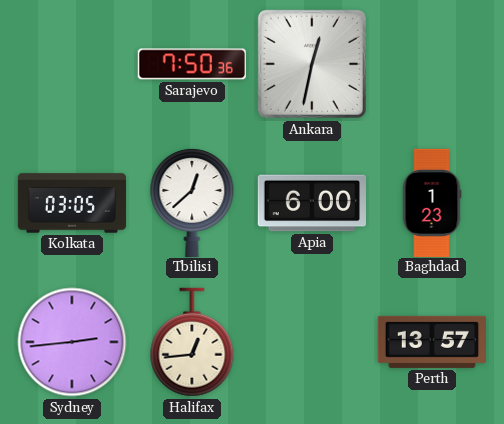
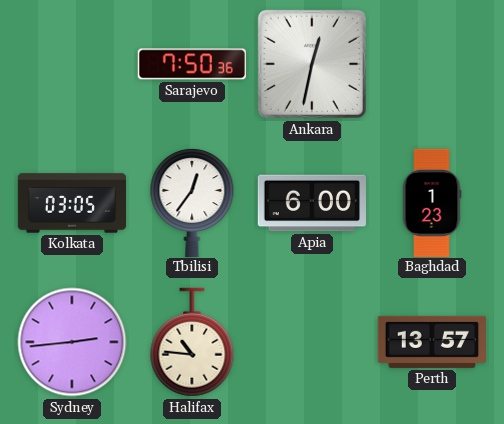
Tbilisi: 12:38 -> 12:36
Halifax: 12:44 -> 10:46
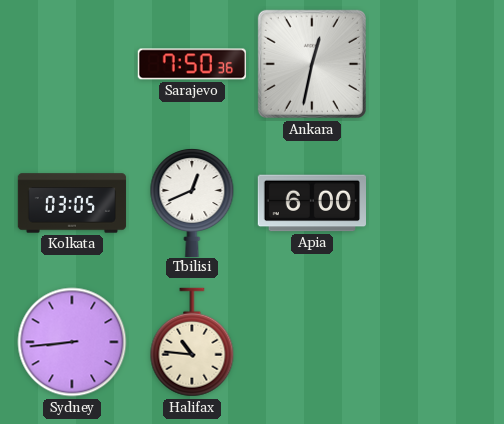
Tbilisi: 12:36 -> 12:41
Baghdad: 1:23 -> none
Sydney: 2:44 -> 8:44
Perth: 13:57 -> none
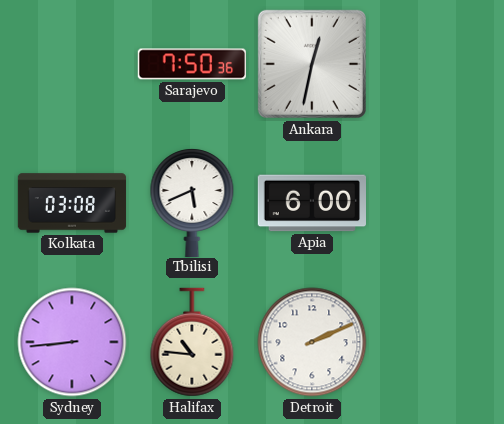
Kolkata: 03:05 -> 03:08
Tbilisi: 12:41 -> 5:41
Detroit: none -> 2:11
